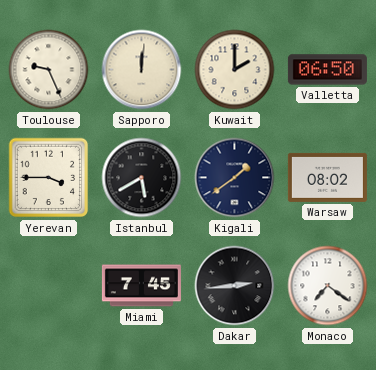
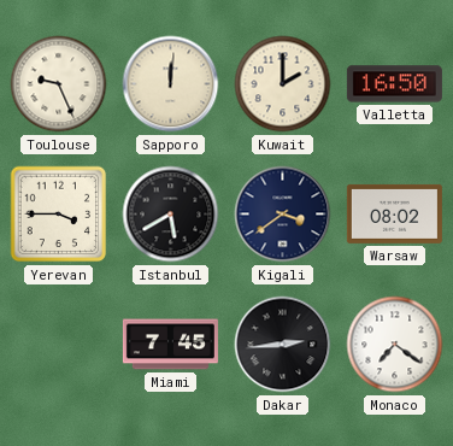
Valletta: 06:50 -> 16:50
Kigali: 1:39 -> 3:39
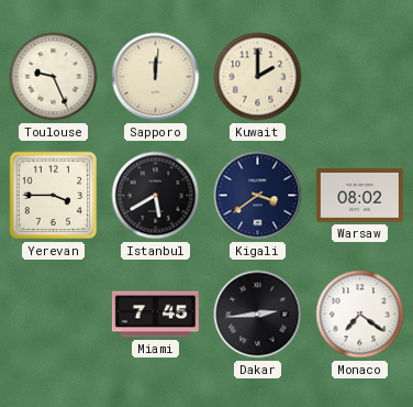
Valletta: 16:50 -> none
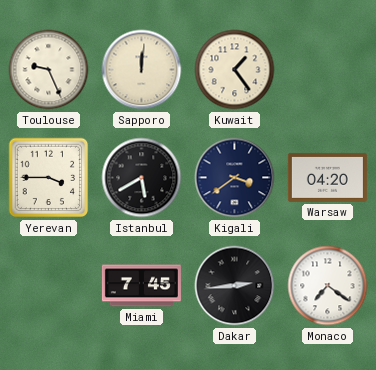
Kuwait: 2:00 -> 1:24
Warsaw: 08:02 -> 04:20
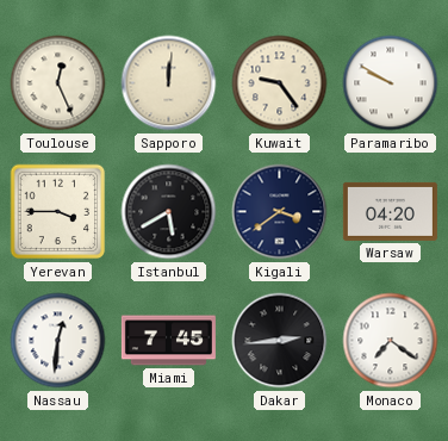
Toulouse: 9:26 -> 12:26
Kuwait: 1:24 -> 9:24
Paramaribo: none -> 9:50
Nassau: none -> 12:31
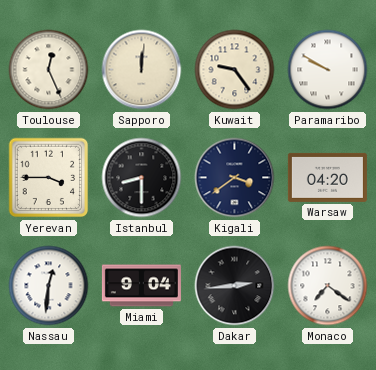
Istanbul: 5:40 -> 8:30
Miami: 7:45 -> 9:04
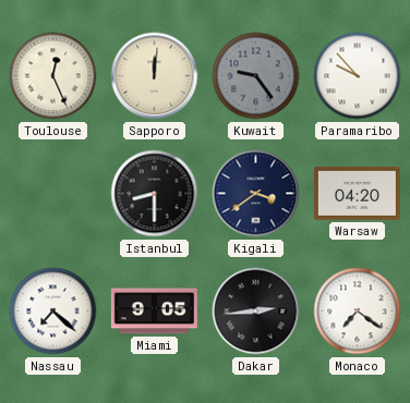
Kuwait dial: cream -> grey
Paramaribo: 9:50 -> 9:53
Yerevan: 3:45 -> none
Nassau: 12:31 -> 7:22
Miami: 9:04 -> 9:05
